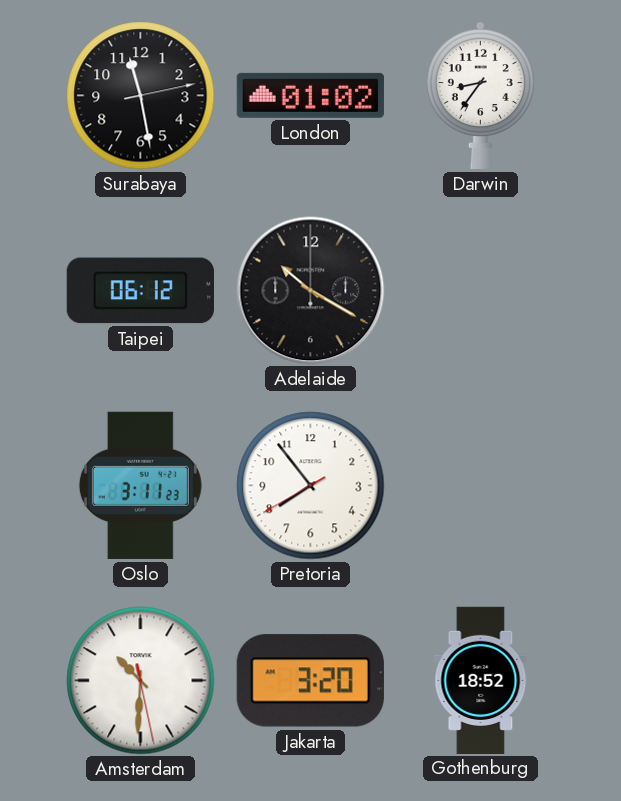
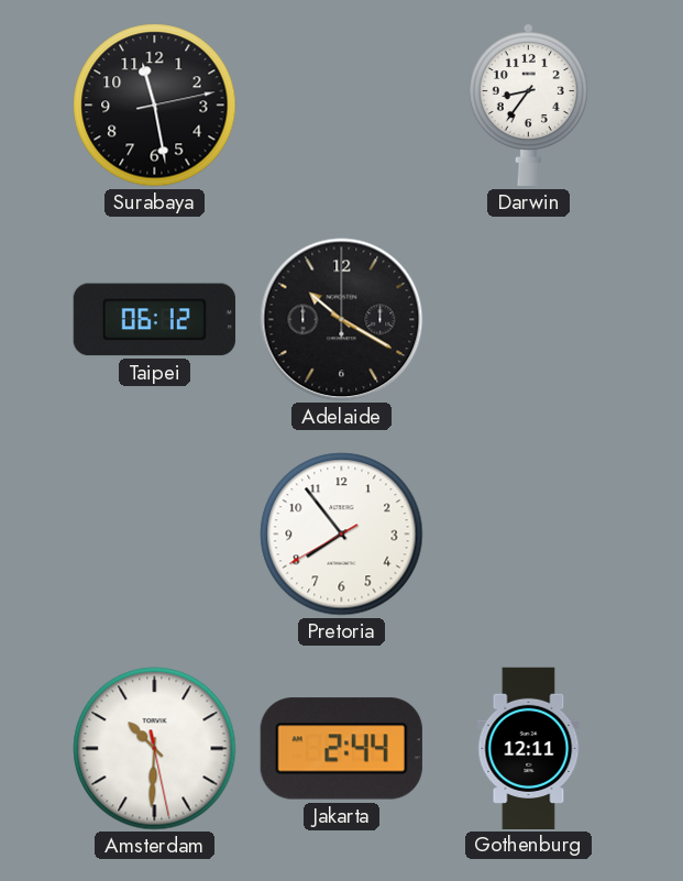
London: 01:02 -> none
Oslo: 3:11 -> none
Jakarta: 3:20 -> 2:44
Gothenburg: 18:52 -> 12:11
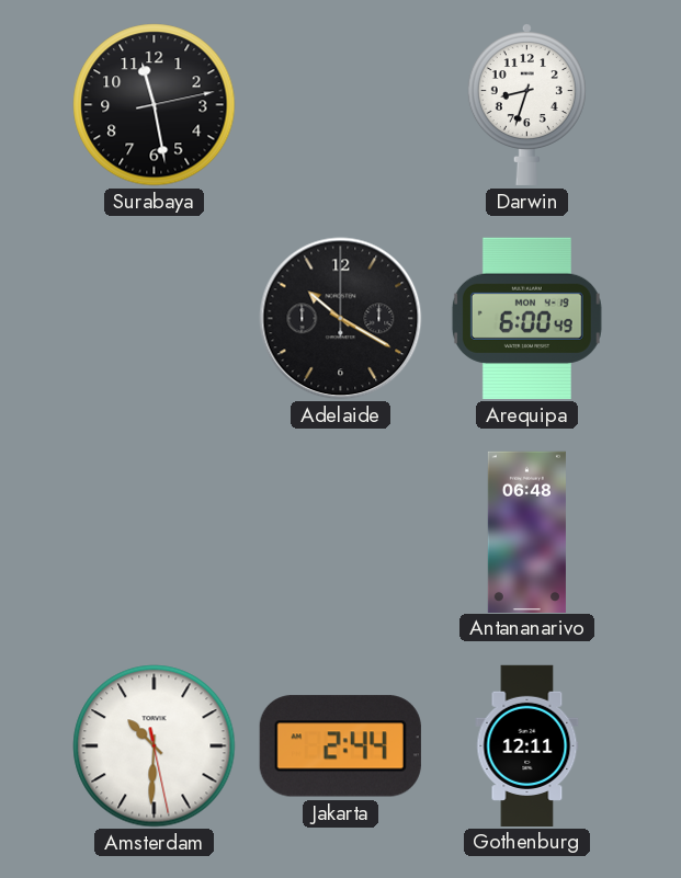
Darwin: 8:36 -> 8:33
Taipei: 06:12 -> none
Arequipa: none -> 6:00
Pretoria: 7:53 -> none
Antananarivo: none -> 06:48
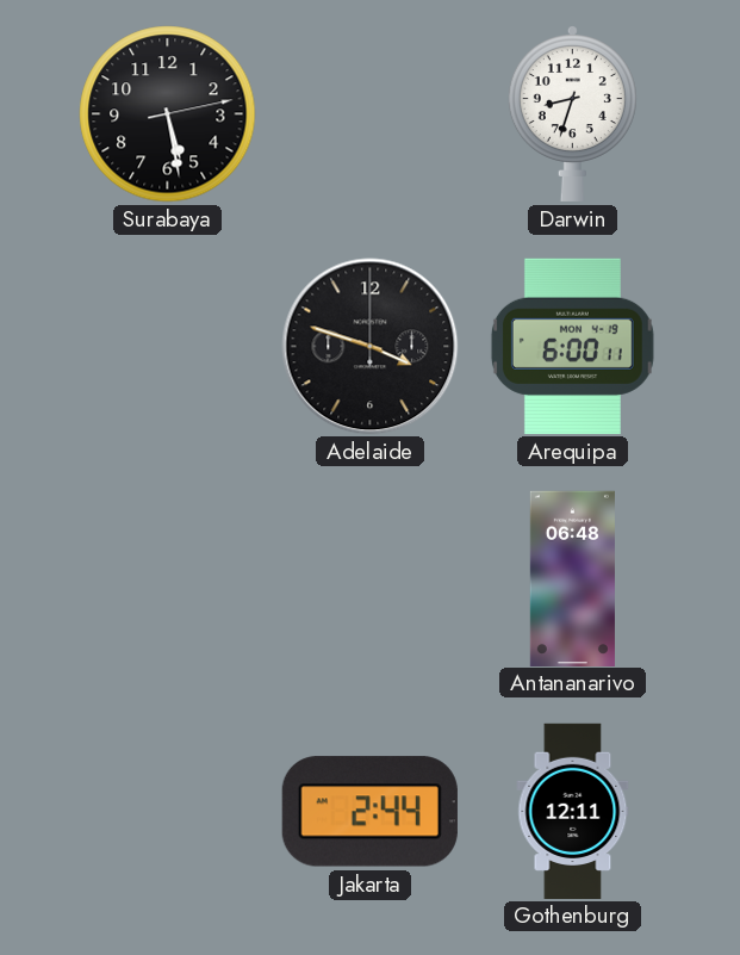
Surabaya: 11:28 -> 5:28
Adelaide: 10:20 -> 3:48
Arequipa: 6:00:49 -> 6:00:11
Amsterdam: 10:30 -> none
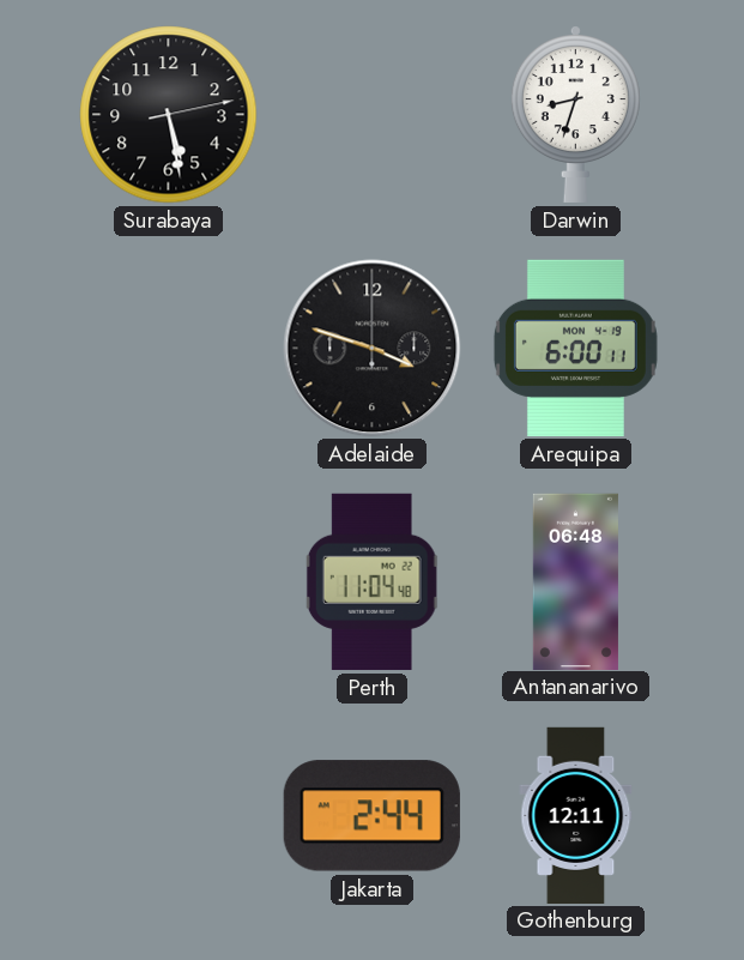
Perth: none -> 11:04
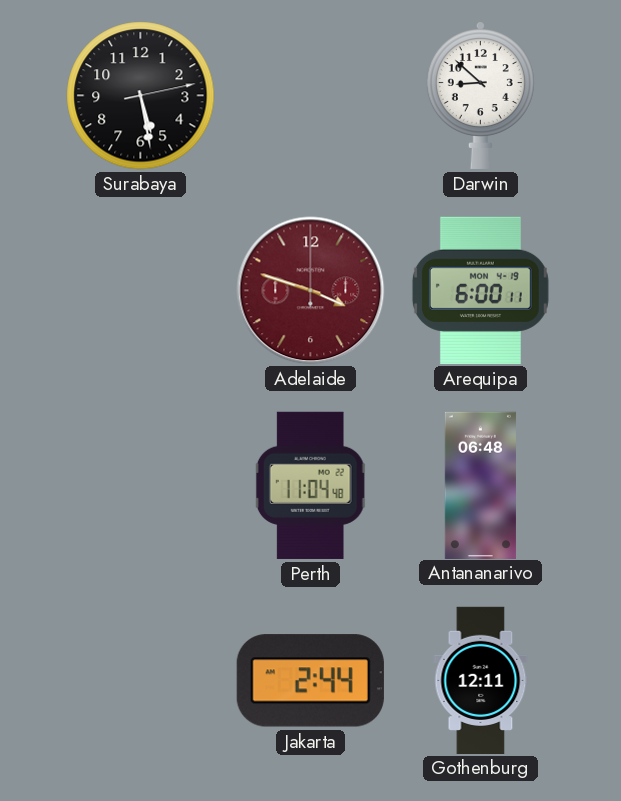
Darwin: 8:33 -> 8:52
Adelaide dial: black -> burgundy
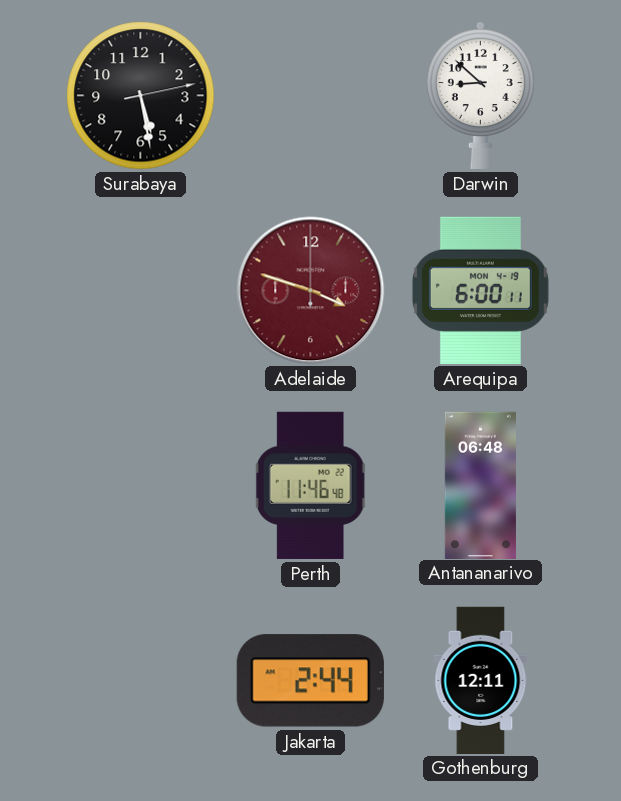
Perth: 11:04 -> 11:46
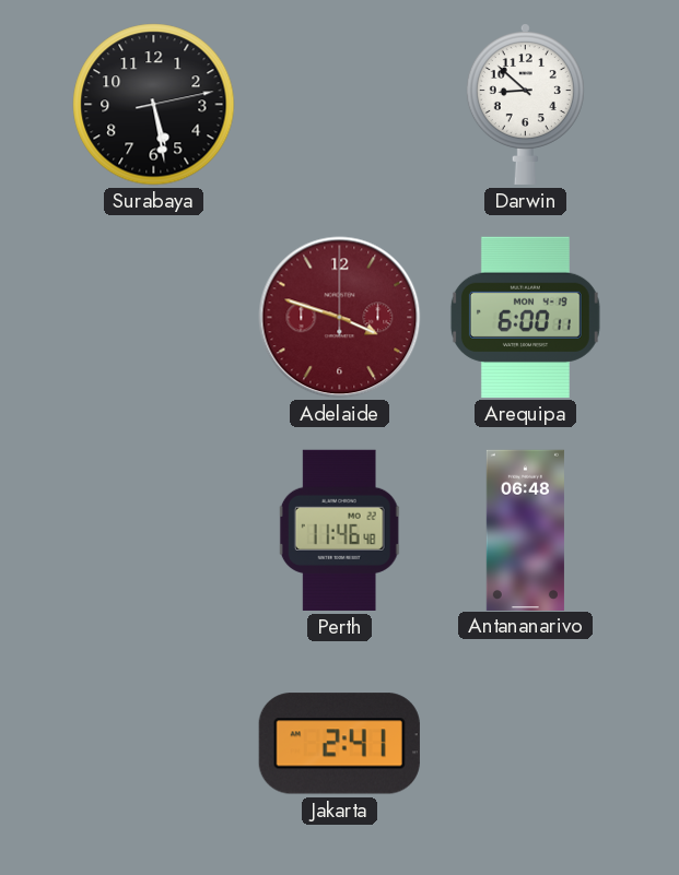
Jakarta: 2:44 -> 2:41
Gothenburg: 12:11 -> none
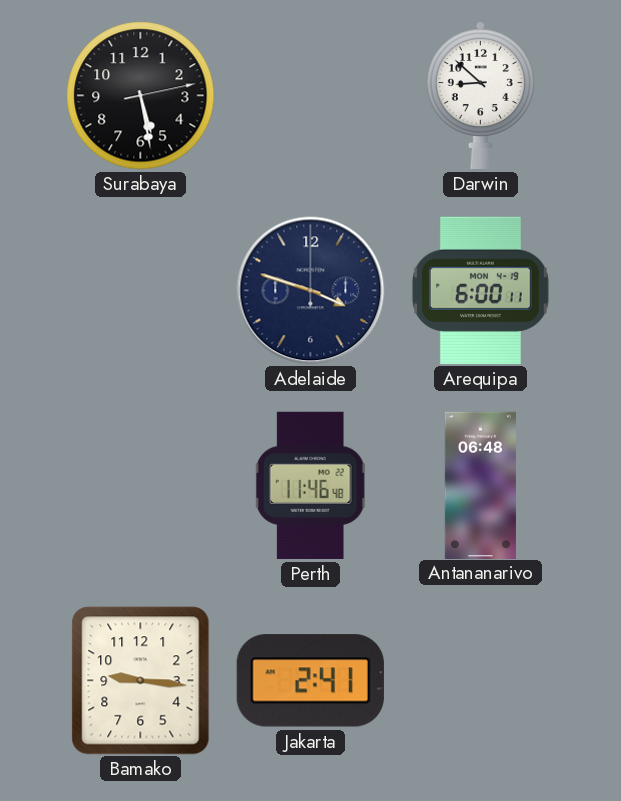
Adelaide dial: burgundy -> navy
Bamako: none -> 9:16
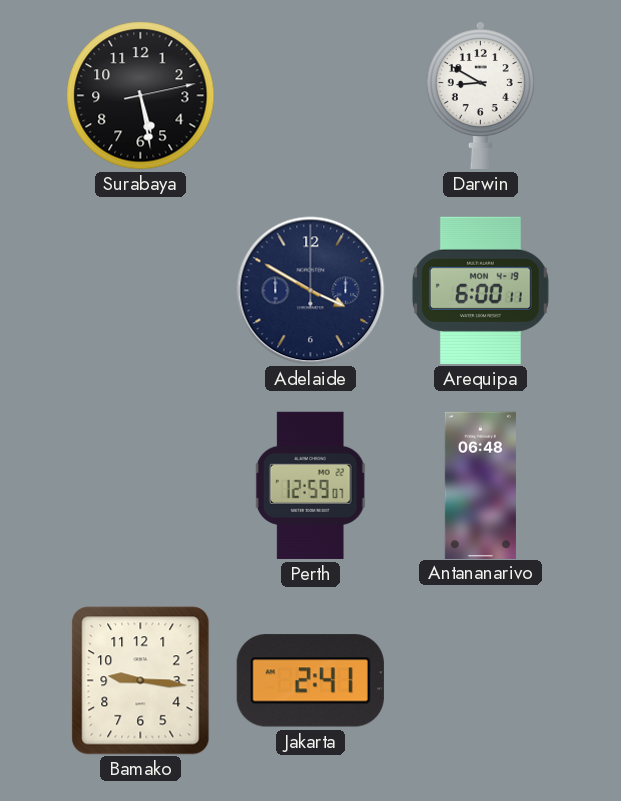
Darwin: 8:52 -> 8:50
Adelaide: 3:48 -> 3:50
Perth: 11:46 -> 12:59
